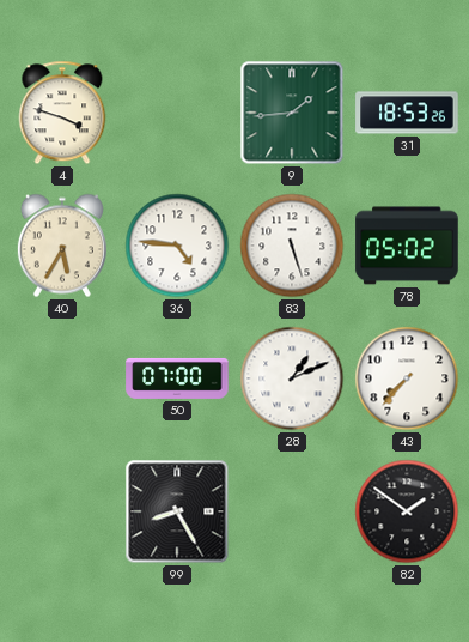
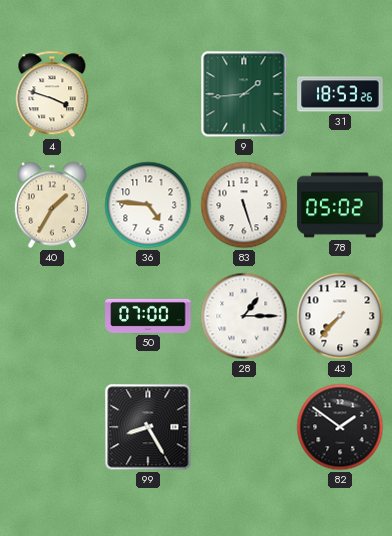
40: 5:35 -> 1:35
28: 1:11 -> 1:15
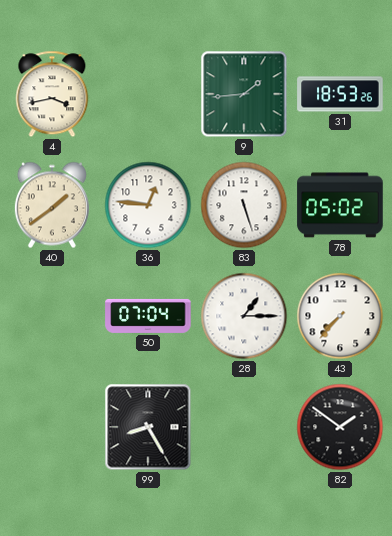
4: 3:48 -> 3:43
40: 1:35 -> 1:39
36: 4:46 -> 12:46
50: 07:00 -> 07:04
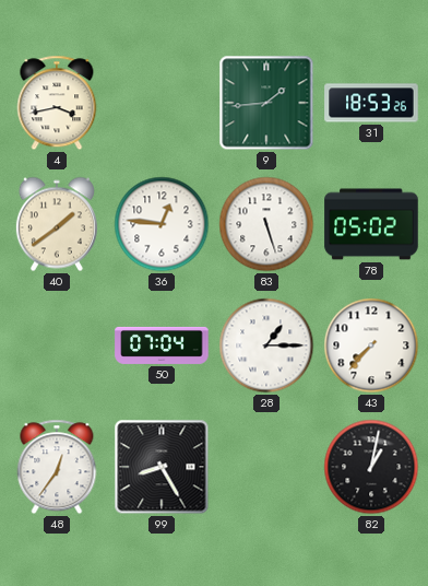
48: none -> 12:36
82: 1:51 -> 1:02
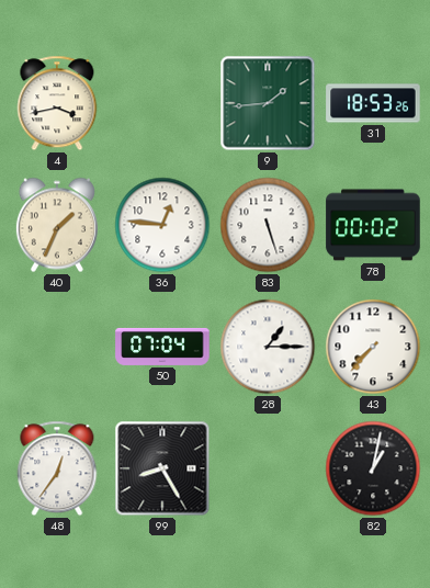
40: 1:39 -> 1:34
78: 05:02 -> 00:02
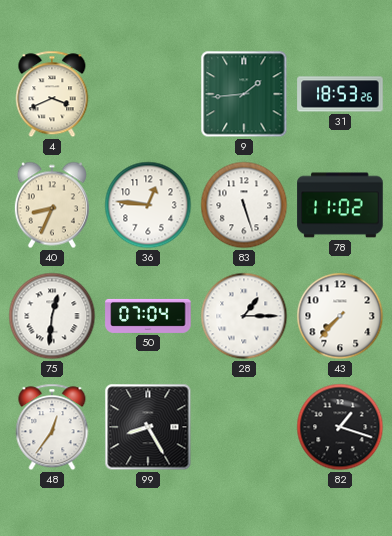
4: 3:43 -> 3:41
40: 1:34 -> 8:34
78: 00:02 -> 11:02
75: none -> 12:31
82: 1:02 -> 1:18
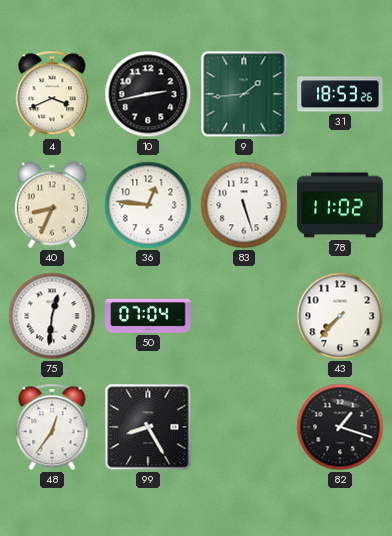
10: none -> 2:43
28: 1:15 -> none
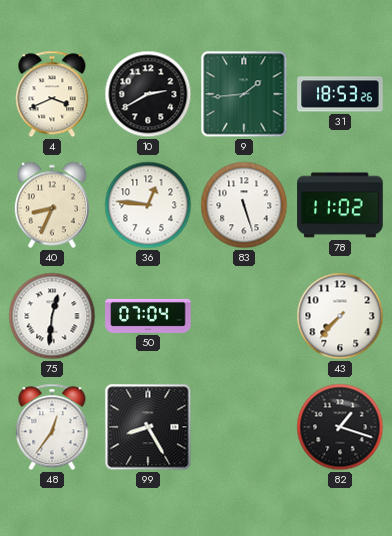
10: 2:43 -> 2:40
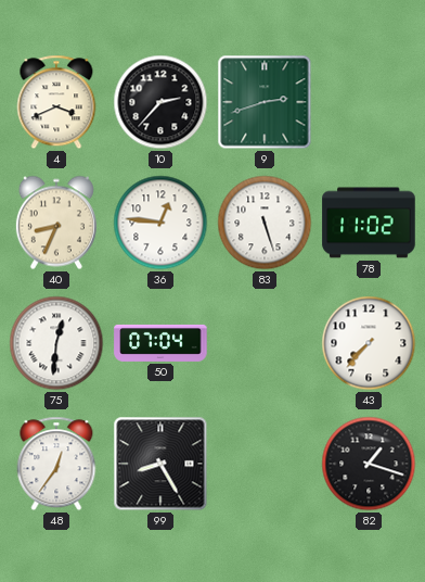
10: 2:40 -> 2:37
9: 1:44 -> 2:42
31: 18:53 -> none
